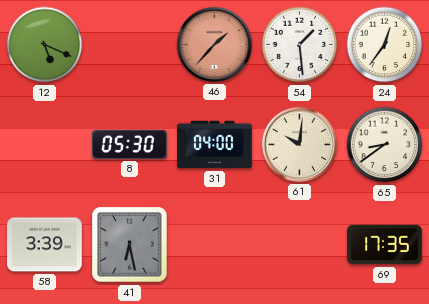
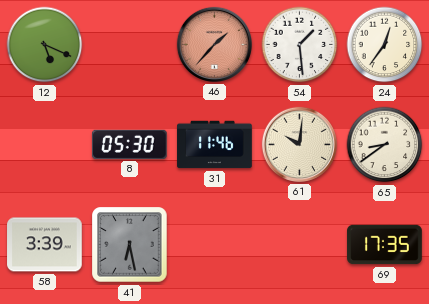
31: 04:00 -> 11:46
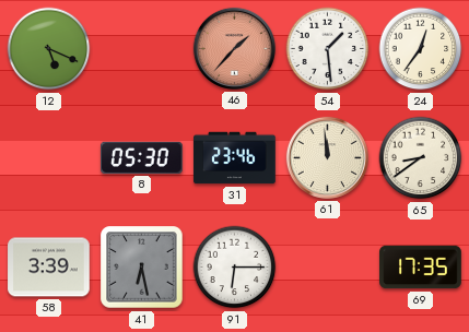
31: 11:46 -> 23:46
61: 10:01 -> 11:59
91: none -> 6:15
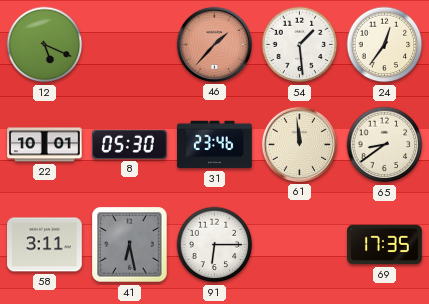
22: none -> 10:01
58: 3:39 -> 3:11
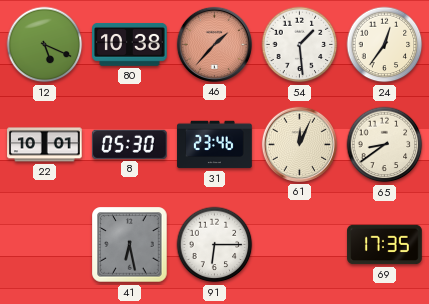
80: none -> 10:38
61: 11:59 -> 12:04
58: 3:11 -> none
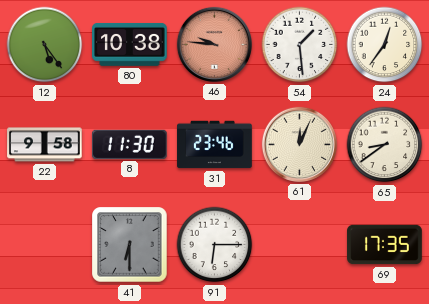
12: 5:19 -> 5:24
46: 1:37 -> 9:46
22: 10:01 -> 9:58
8: 05:30 -> 11:30
41: 6:28 -> 6:30
